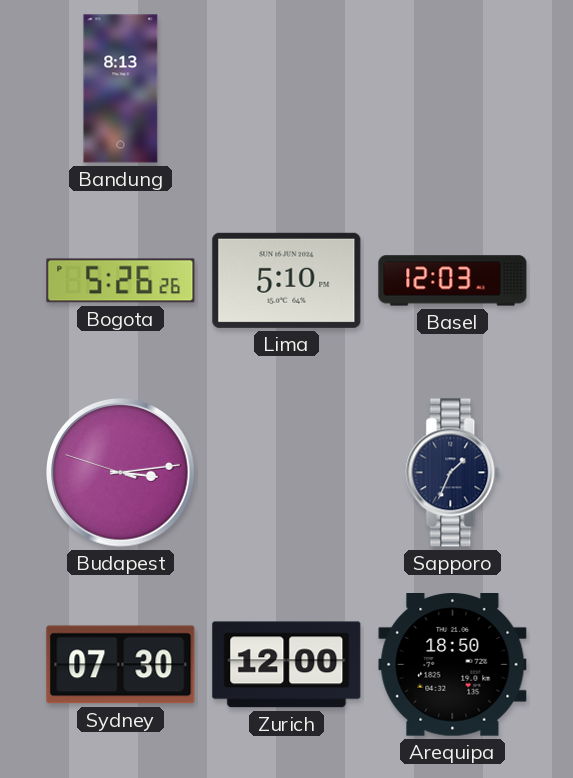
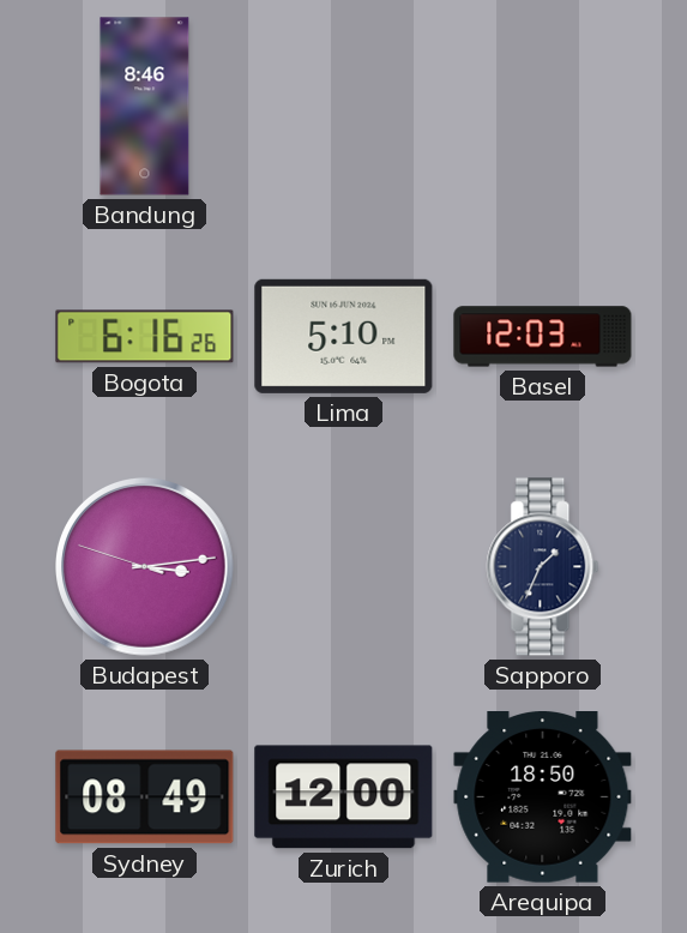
Bandung: 8:13 -> 8:46
Bogota: 5:26 -> 6:16
Sydney: 07:30 -> 08:49
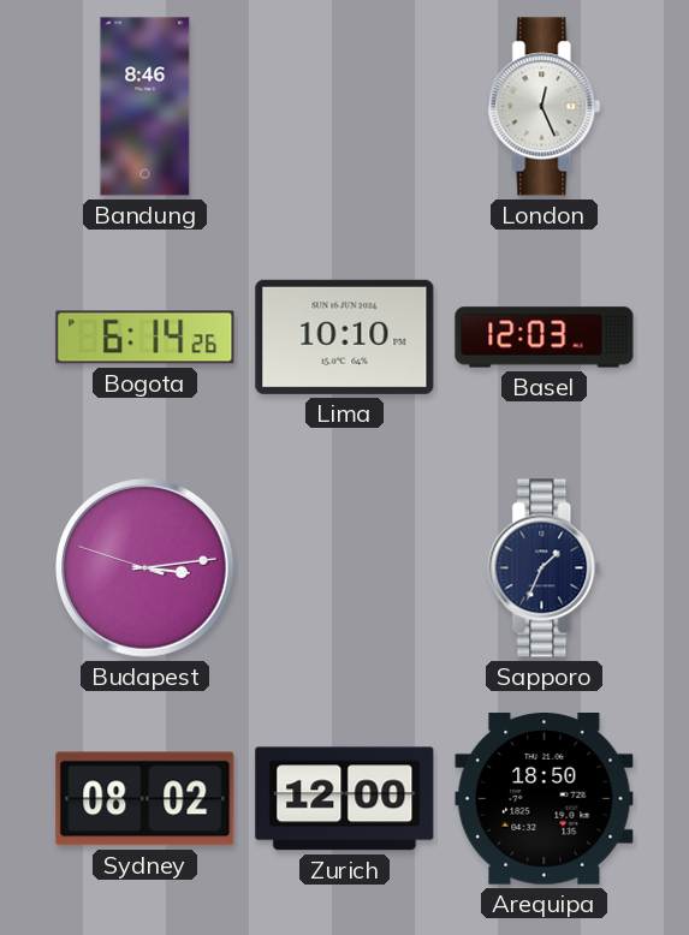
London: none -> 12:26
Bogota: 6:16 -> 6:14
Lima: 5:10 -> 10:10
Sydney: 08:49 -> 08:02
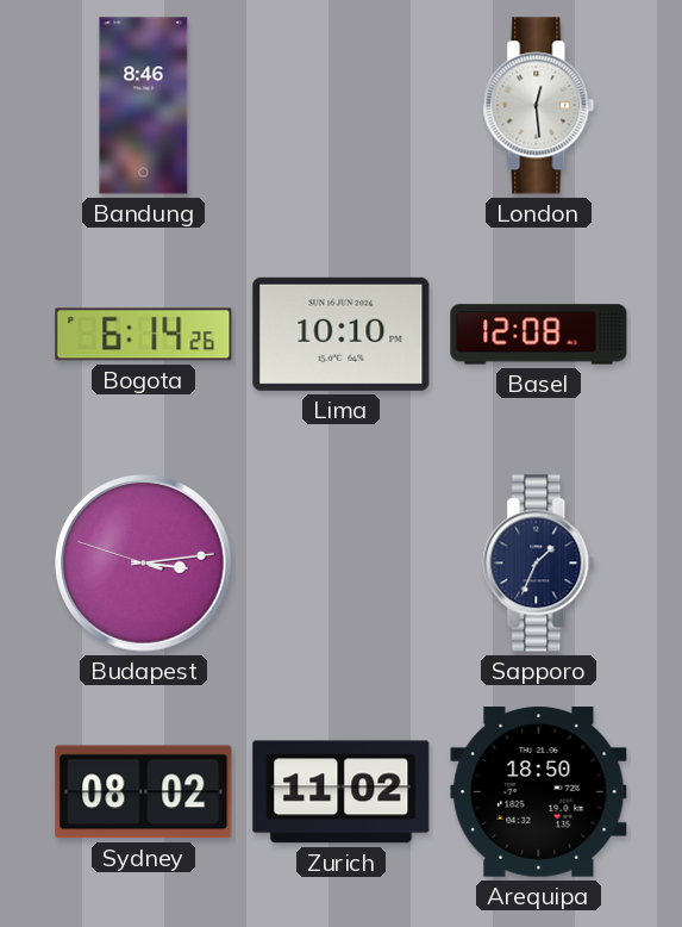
London: 12:26 -> 12:29
Basel: 12:03 -> 12:08
Zurich: 12:00 -> 11:02
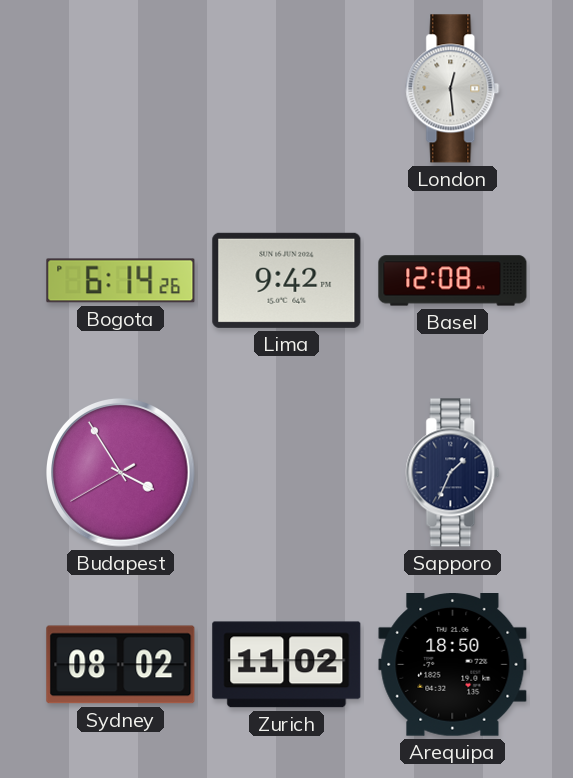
Bandung: 8:46 -> none
Lima: 10:10 -> 9:42
Budapest: 3:13 -> 3:54
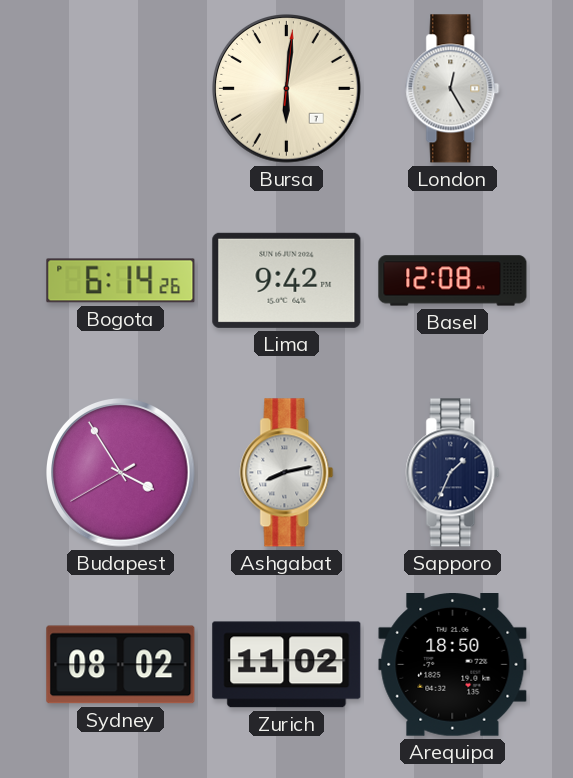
Bursa: none -> 6:01
London: 12:29 -> 12:25
Ashgabat: none -> 8:13
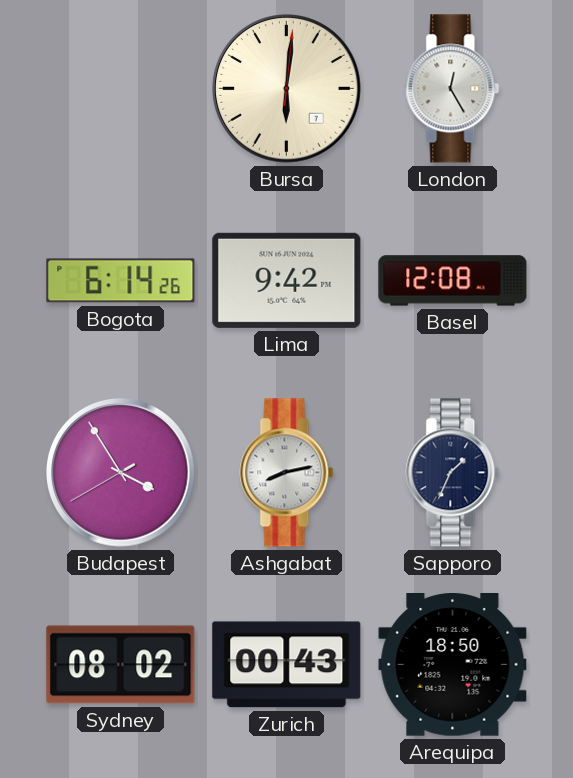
Zurich: 11:02 -> 00:43
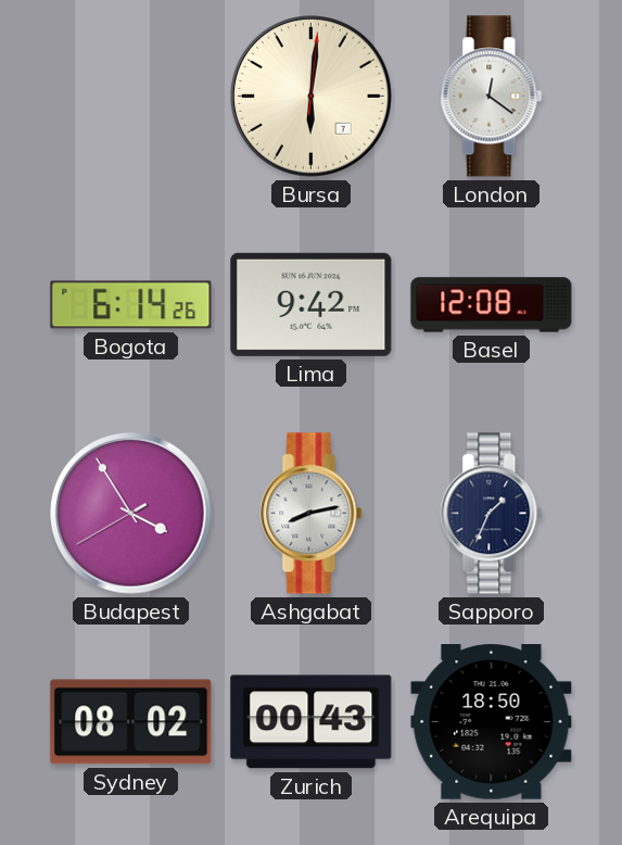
London: 12:25 -> 12:21
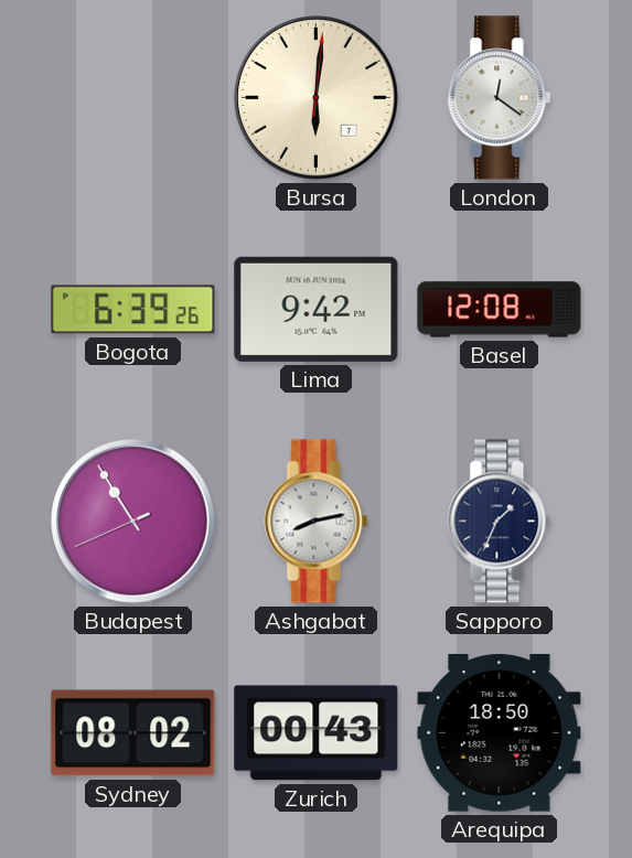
Bogota: 6:14 -> 6:39
Budapest: 3:54 -> 10:54
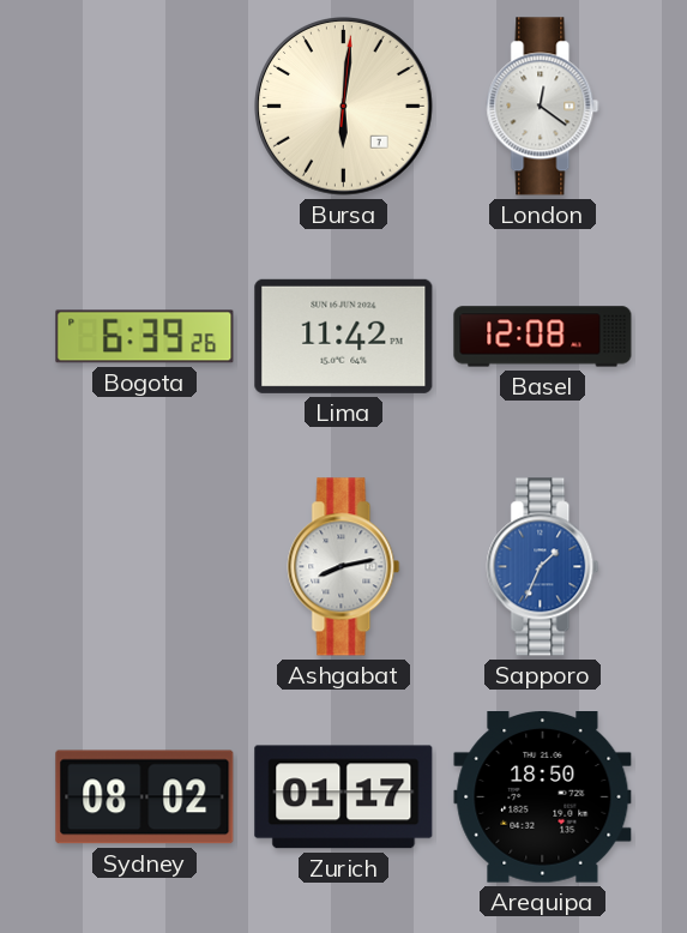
Lima: 9:42 -> 11:42
Budapest: 10:54 -> none
Sapporo dial: navy -> blue
Zurich: 00:43 -> 01:17
